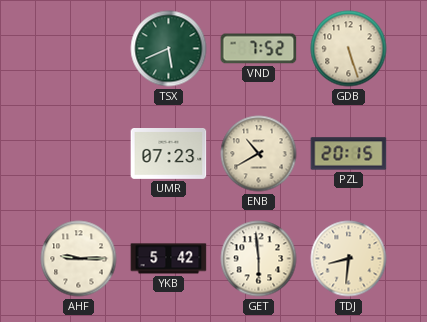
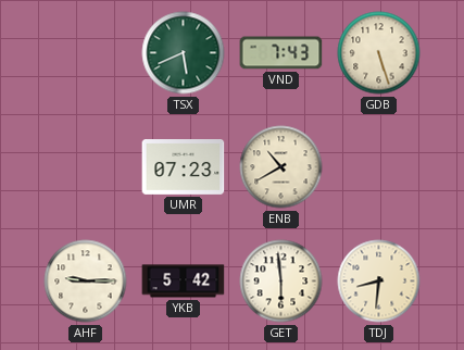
VND: 7:52 -> 7:43
PZL: 20:15 -> none
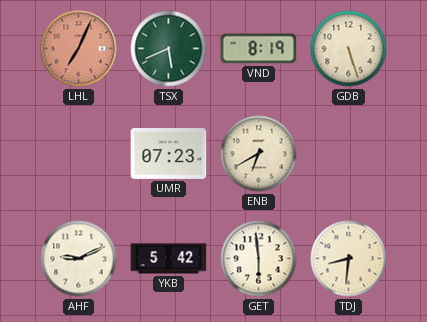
LHL: none -> 7:04
VND: 7:43 -> 8:19
ENB: 10:40 -> 6:40
AHF: 9:15 -> 9:11
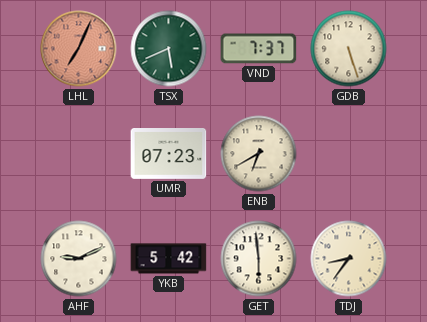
VND: 8:19 -> 7:37
TDJ: 8:31 -> 8:36
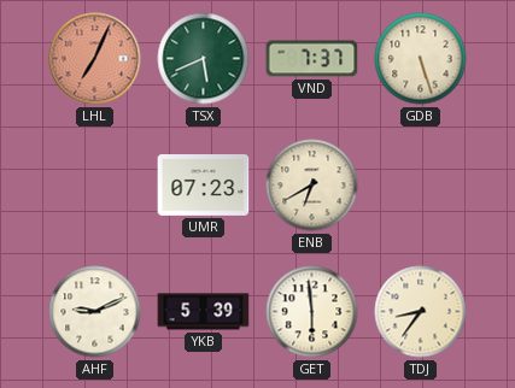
YKB: 5:42 -> 5:39
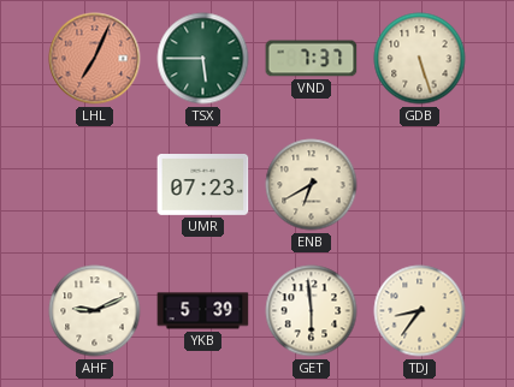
TSX: 5:41 -> 5:45
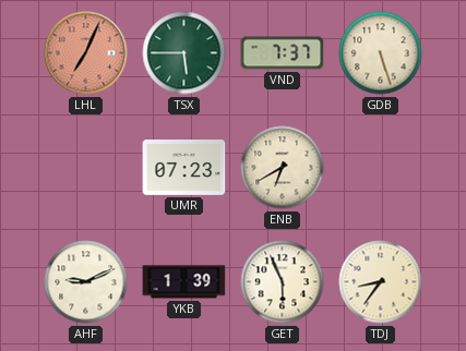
YKB: 5:39 -> 1:39
GET: 5:59 -> 5:56
